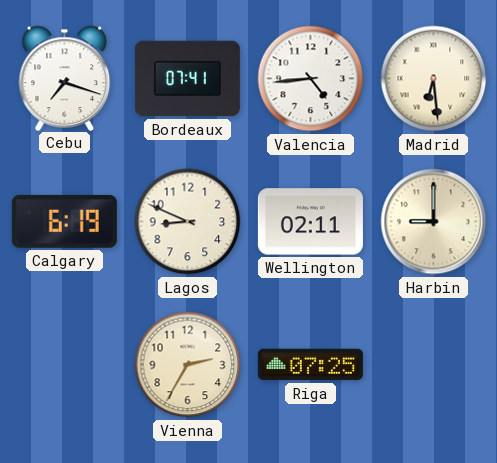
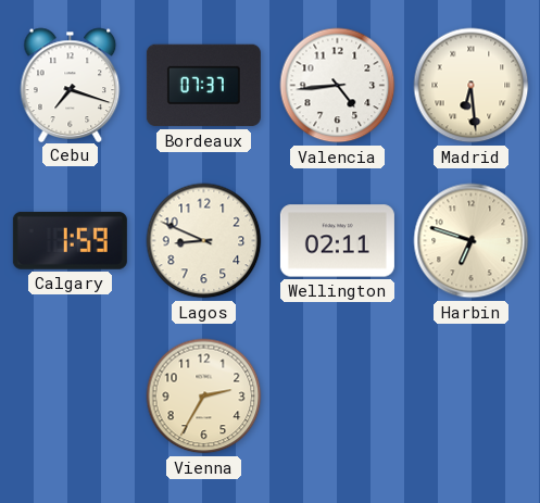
Bordeaux: 07:41 -> 07:37
Calgary: 6:19 -> 1:59
Harbin: 9:00 -> 6:48
Riga: 07:25 -> none
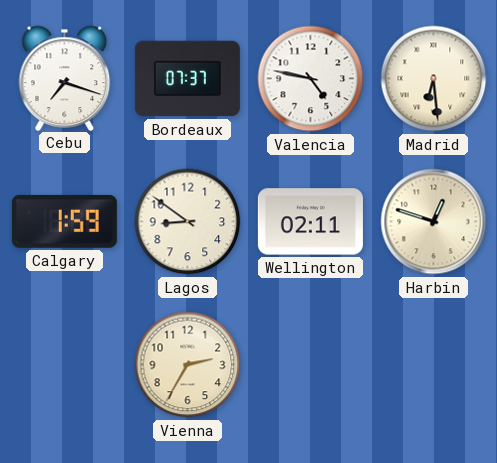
Valencia: 4:44 -> 4:47
Lagos: 8:49 -> 8:51
Harbin: 6:48 -> 12:48
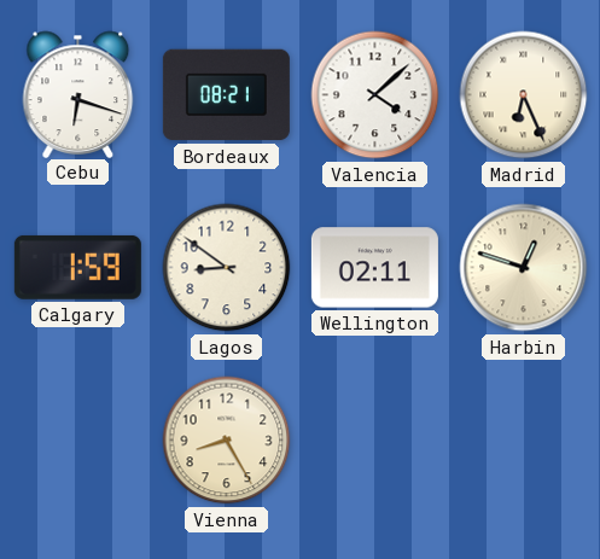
Cebu: 7:18 -> 6:18
Bordeaux: 07:37 -> 08:21
Valencia: 4:47 -> 4:08
Madrid: 6:29 -> 6:26
Vienna: 2:35 -> 8:25
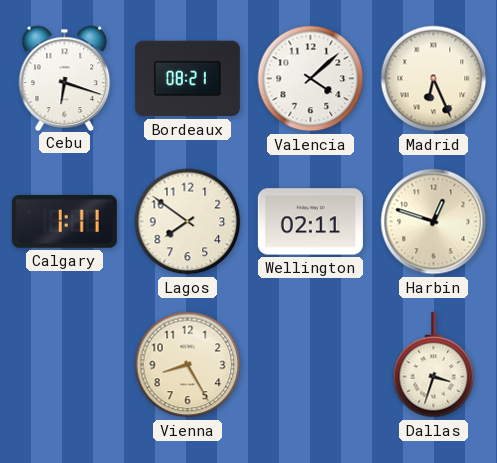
Calgary: 1:59 -> 1:11
Lagos: 8:51 -> 7:51
Dallas: none -> 3:33
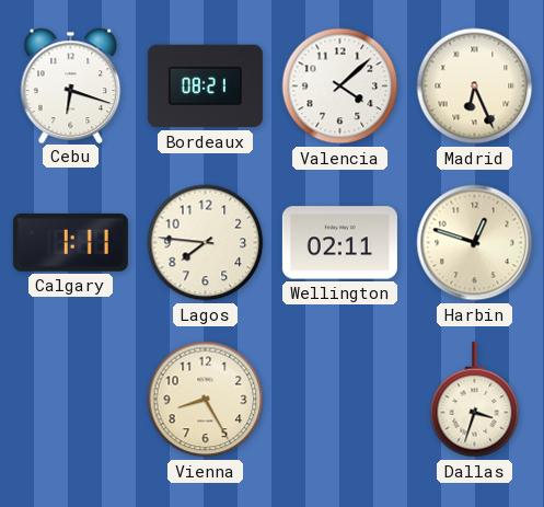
Lagos: 7:51 -> 7:46
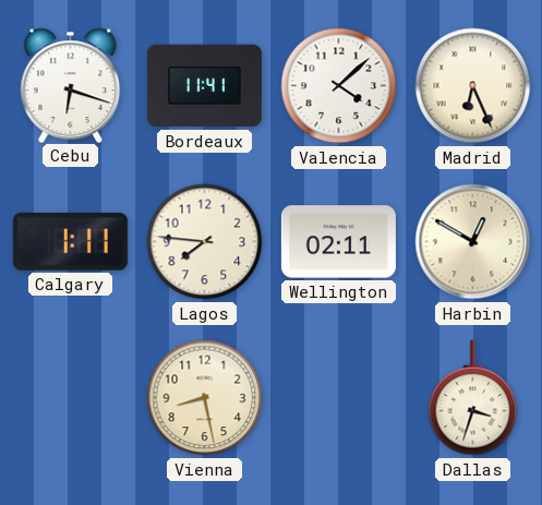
Bordeaux: 08:21 -> 11:41
Harbin: 12:48 -> 12:50
Vienna: 8:25 -> 8:28
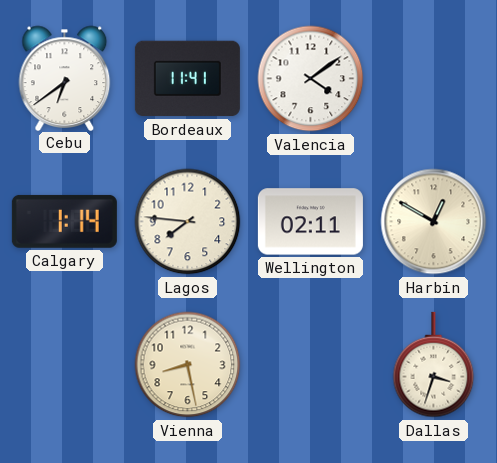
Cebu: 6:18 -> 6:39
Valencia: 4:08 -> 4:09
Madrid: 6:26 -> none
Calgary: 1:11 -> 1:14
